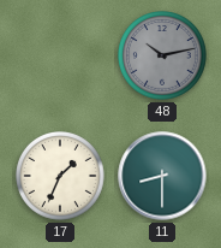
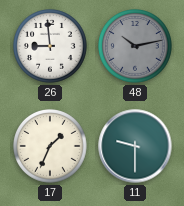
26: none -> 8:59
11: 8:30 -> 9:30
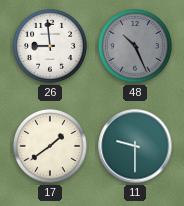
48: 10:13 -> 10:26
17: 1:34 -> 1:39
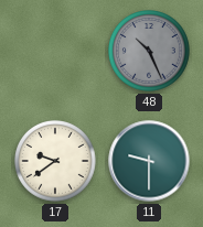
26: 8:59 -> none
17: 1:39 -> 9:39
